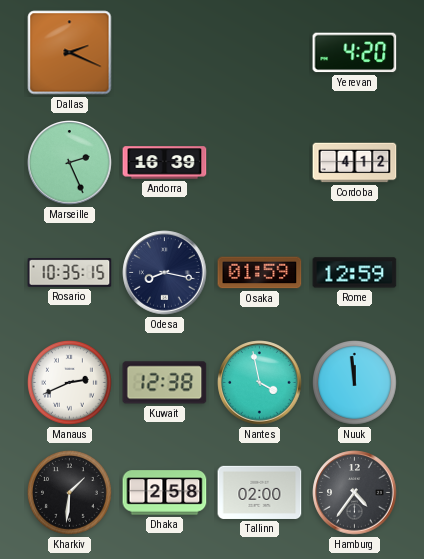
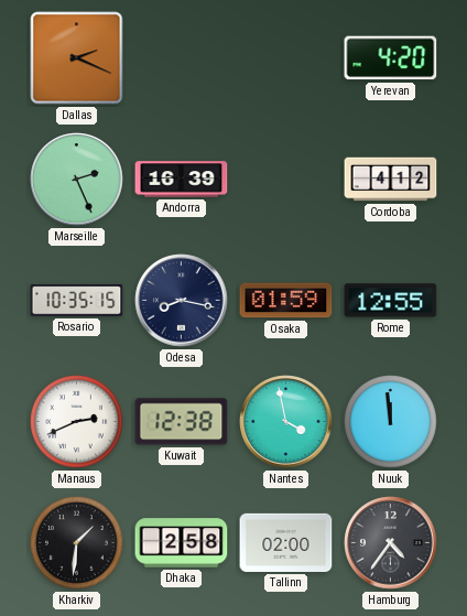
Rome: 12:59 -> 12:55
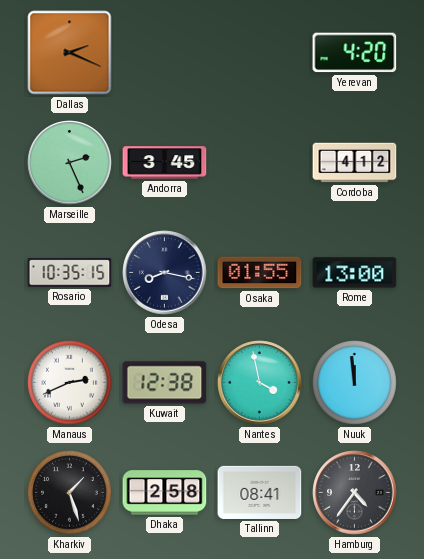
Andorra: 16:39 -> 3:45
Osaka: 01:59 -> 01:55
Rome: 12:55 -> 13:00
Kharkiv: 1:31 -> 1:27
Tallinn: 02:00 -> 08:41
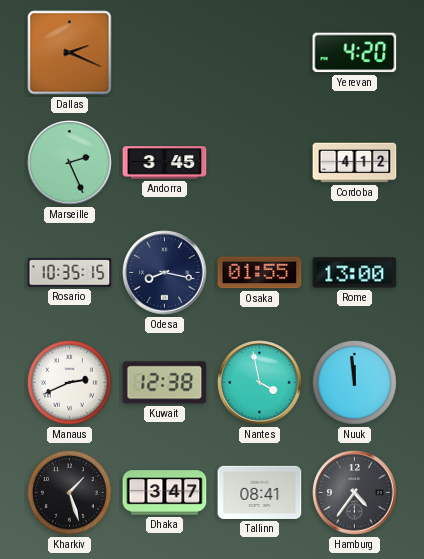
Dhaka: 2:58 -> 3:47
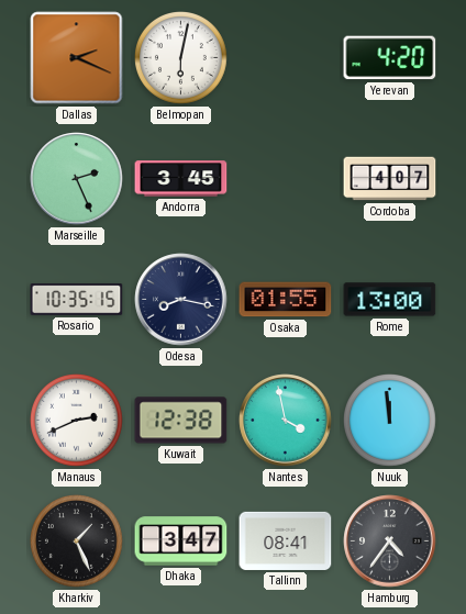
Belmopan: none -> 6:02
Cordoba: 4:12 -> 4:07
Kharkiv: 1:27 -> 1:26
